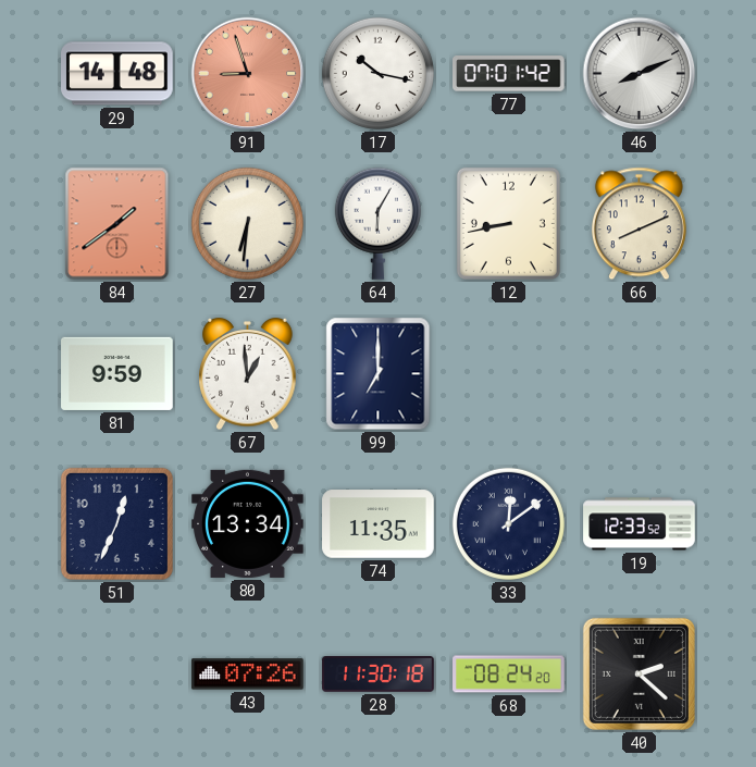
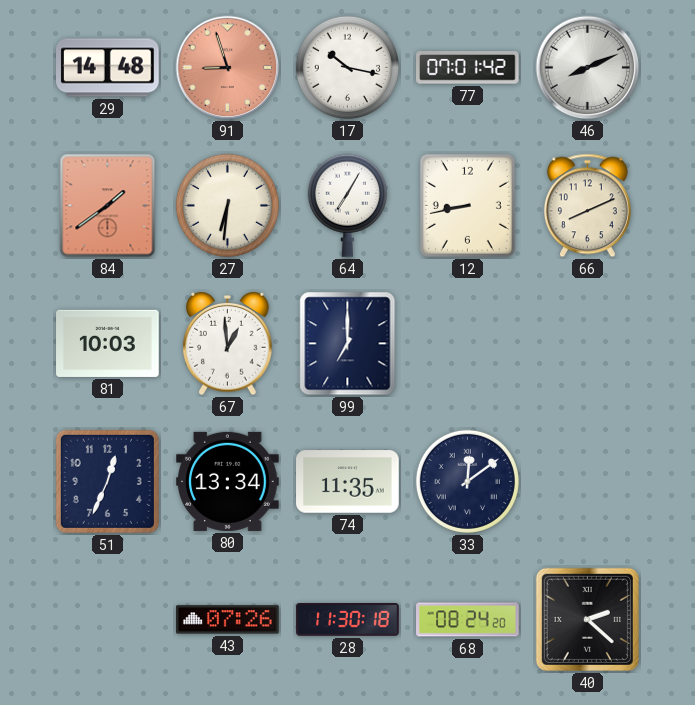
64: 6:05 -> 7:05
81: 9:59 -> 10:03
19: 12:33 -> none
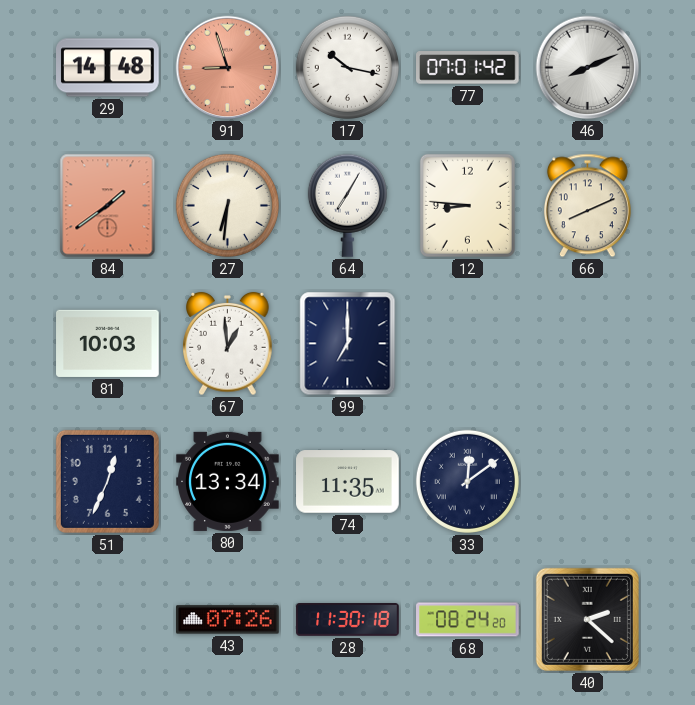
12: 8:43 -> 8:46
